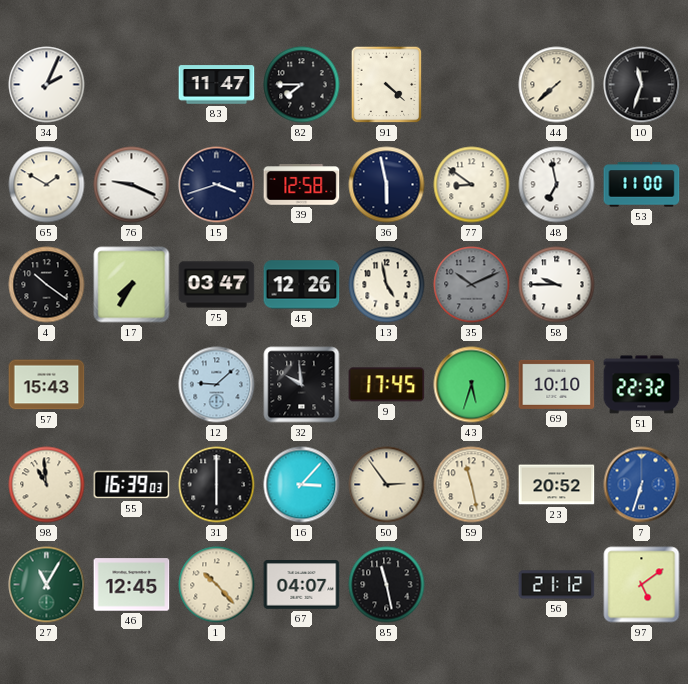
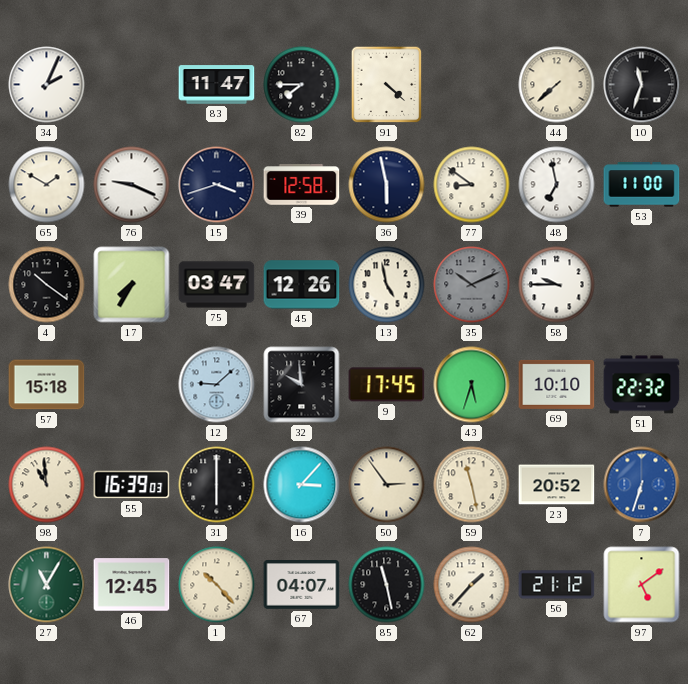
57: 15:43 -> 15:18
62: none -> 1:37
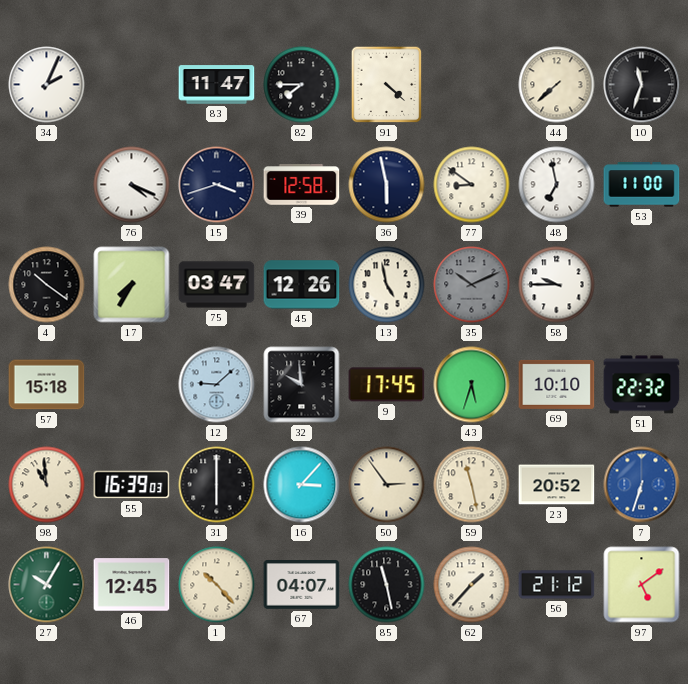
65: 1:50 -> none
76: 9:19 -> 4:19
27: 11:05 -> 10:05
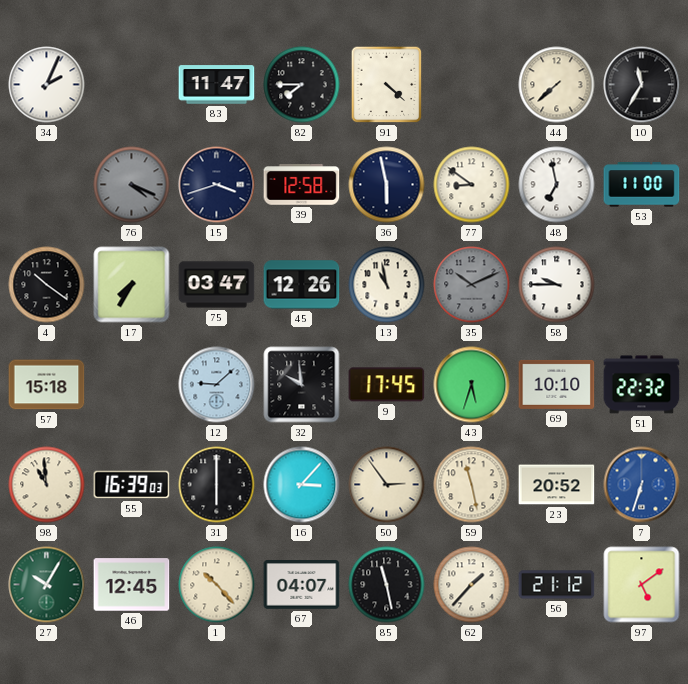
10: 11:33 -> 11:35
76 dial: white -> grey
13: 4:58 -> 10:58
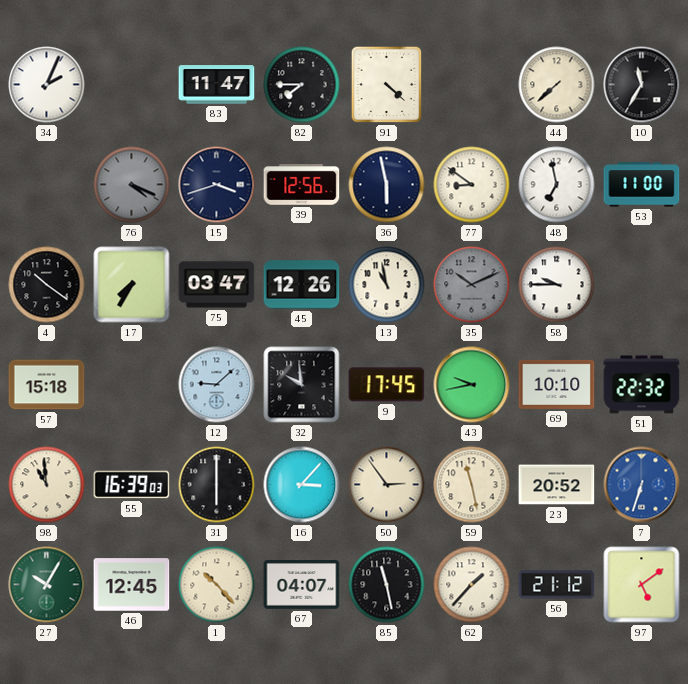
39: 12:58 -> 12:56
43: 5:33 -> 9:43
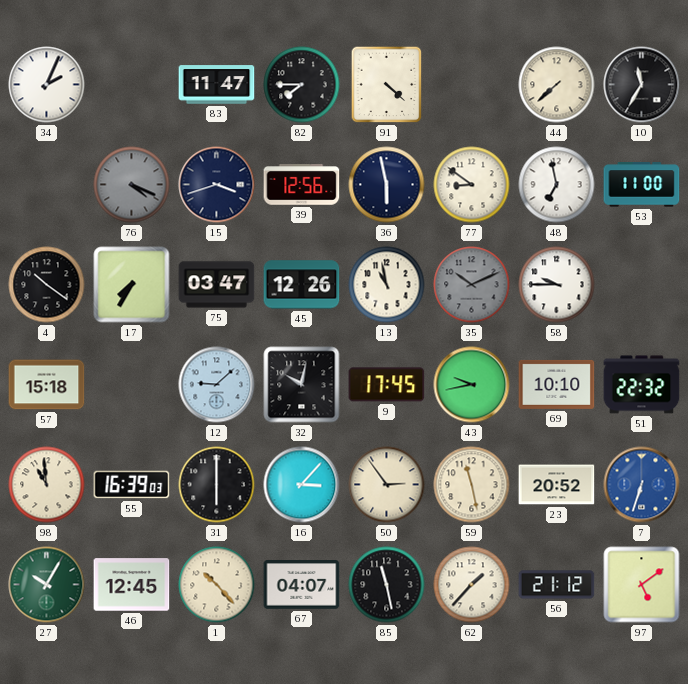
32: 9:59 -> 10:02
